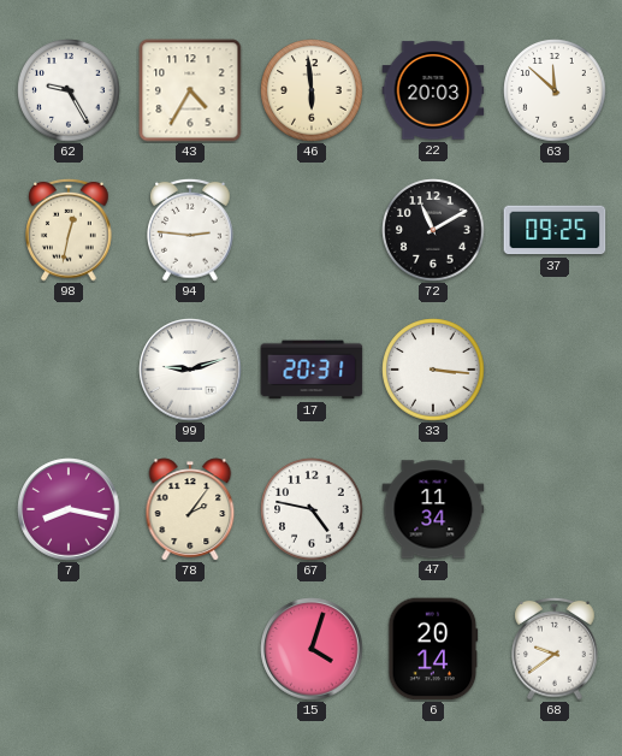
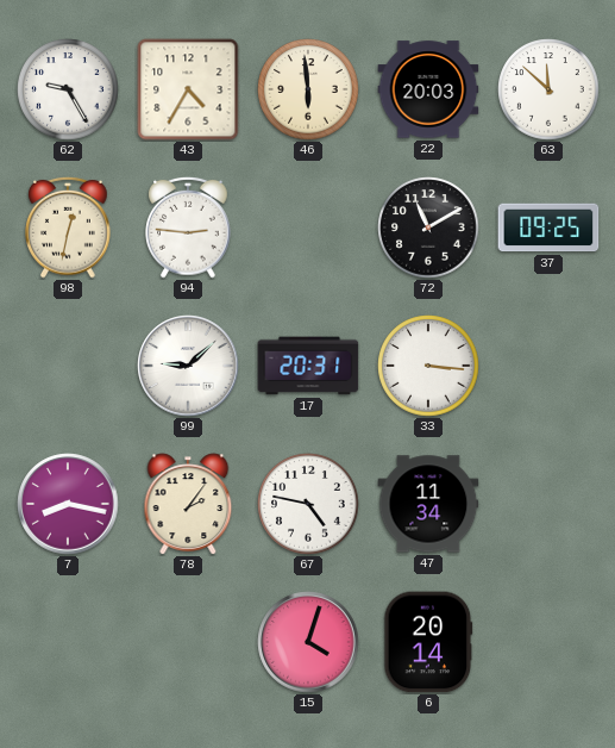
99: 9:12 -> 9:08
68: 9:39 -> none
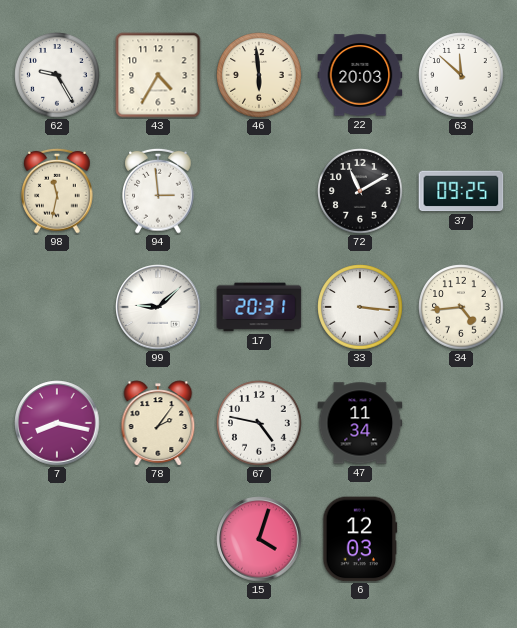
98: 12:32 -> 11:32
94: 2:46 -> 2:59
34: none -> 4:44
6: 20:14 -> 12:03
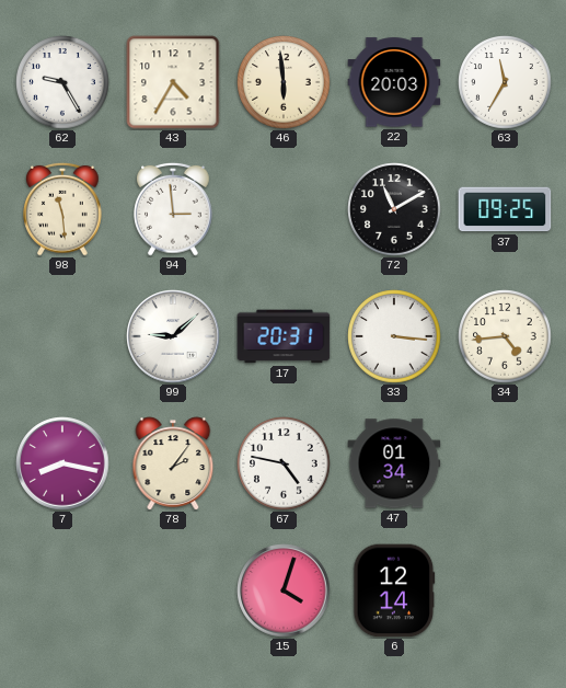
63: 11:52 -> 11:35
98: 11:32 -> 11:29
47: 11:34 -> 01:34
6: 12:03 -> 12:14
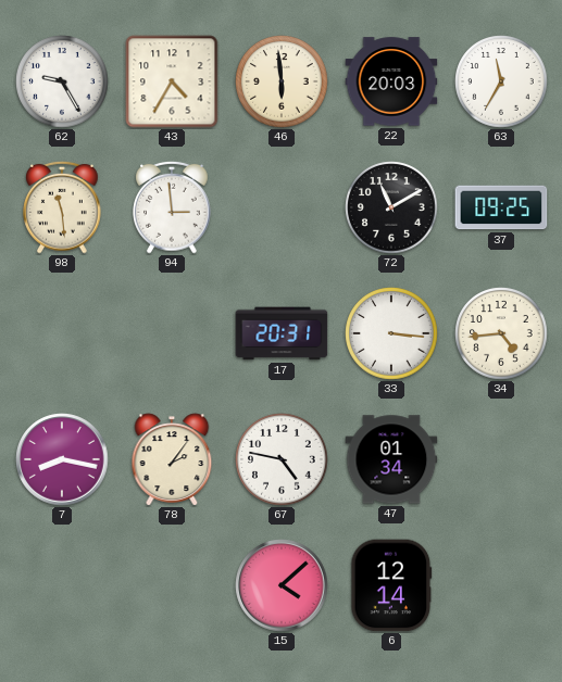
99: 9:08 -> none
15: 4:03 -> 4:08
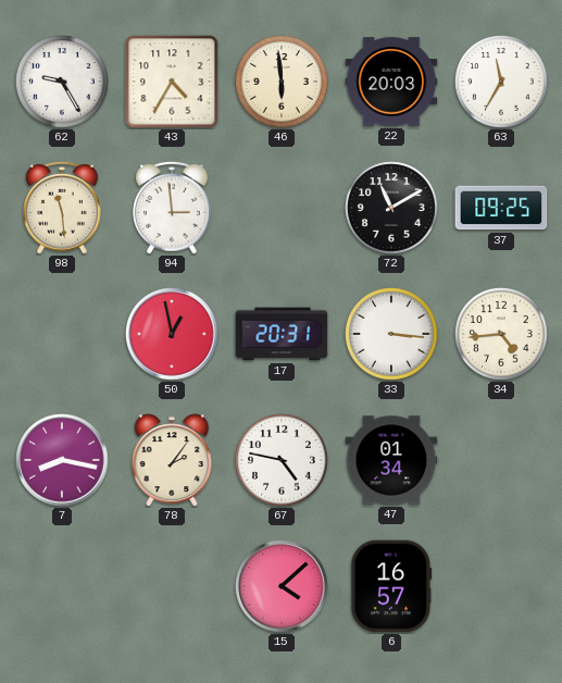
50: none -> 12:58
6: 12:14 -> 16:57
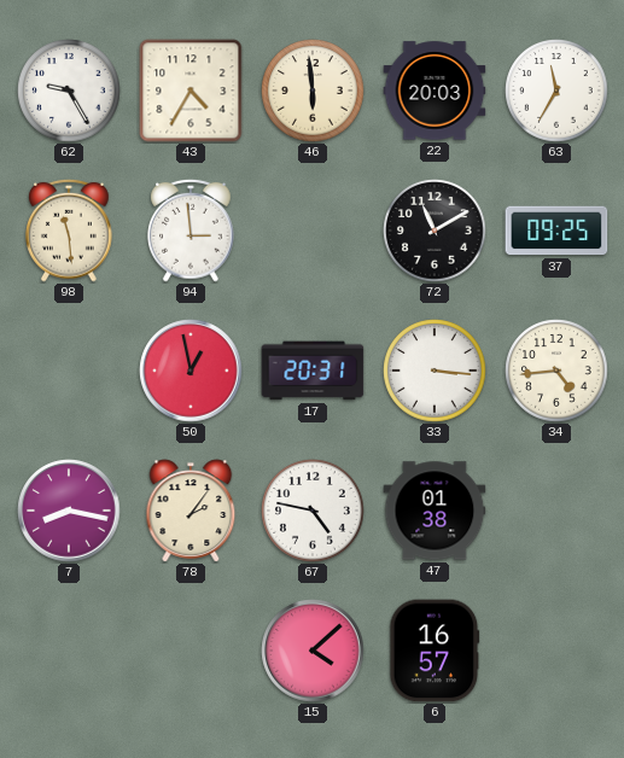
47: 01:34 -> 01:38
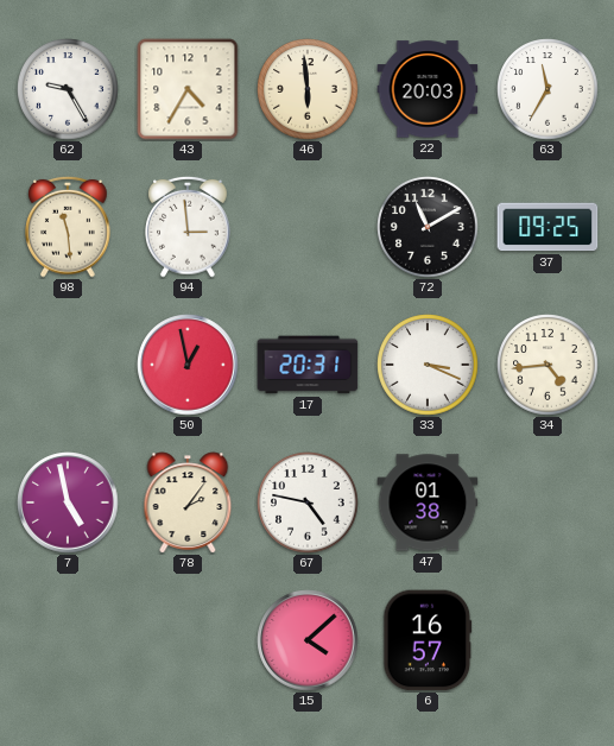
33: 3:16 -> 3:19
7: 8:17 -> 4:58
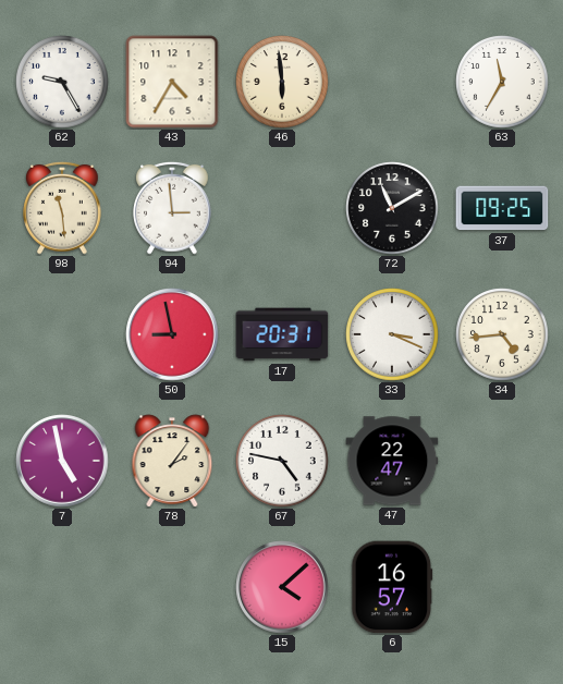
22: 20:03 -> none
50: 12:58 -> 8:58
47: 01:38 -> 22:47
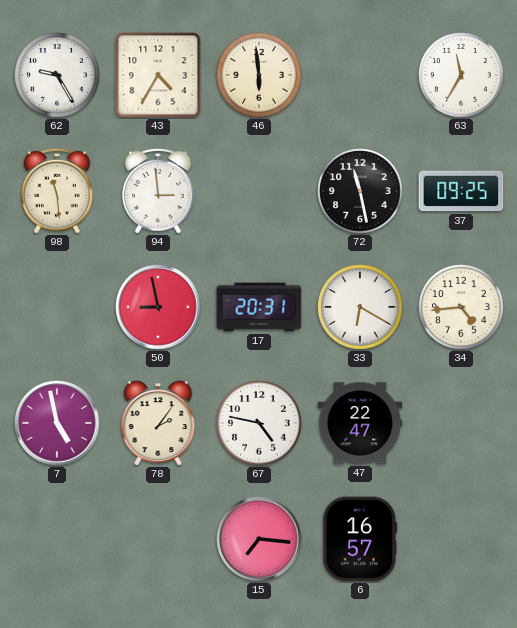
72: 11:10 -> 11:28
33: 3:19 -> 6:20
15: 4:08 -> 7:16
